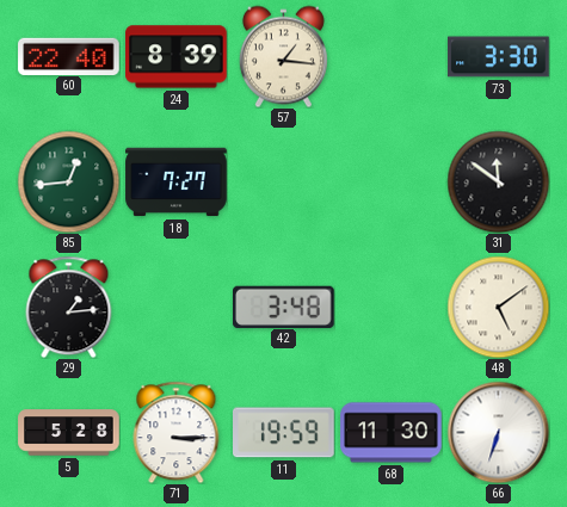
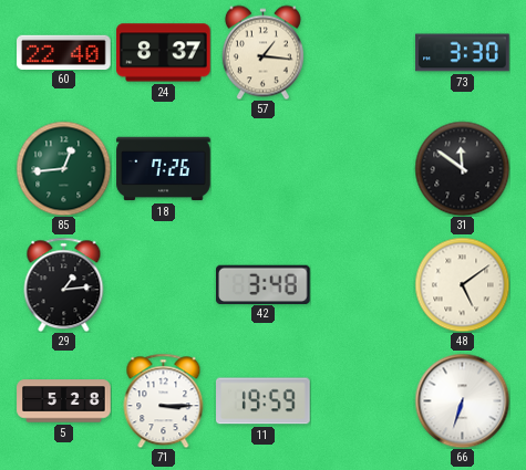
24: 8:39 -> 8:37
18: 7:27 -> 7:26
68: 11:30 -> none
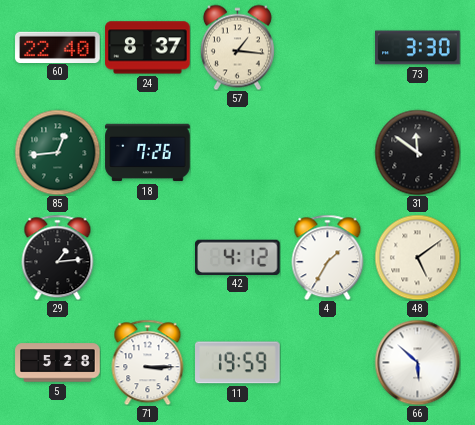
42: 3:48 -> 4:12
4: none -> 1:35
66: 6:33 -> 5:52
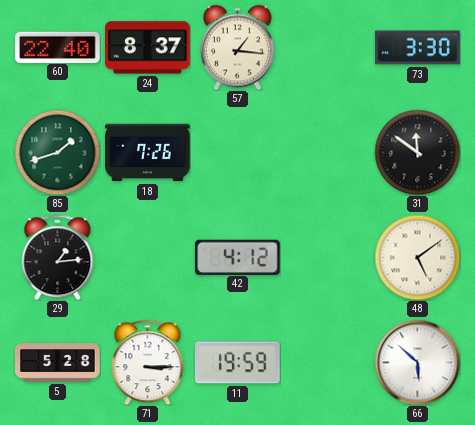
85: 12:44 -> 1:42
4: 1:35 -> none
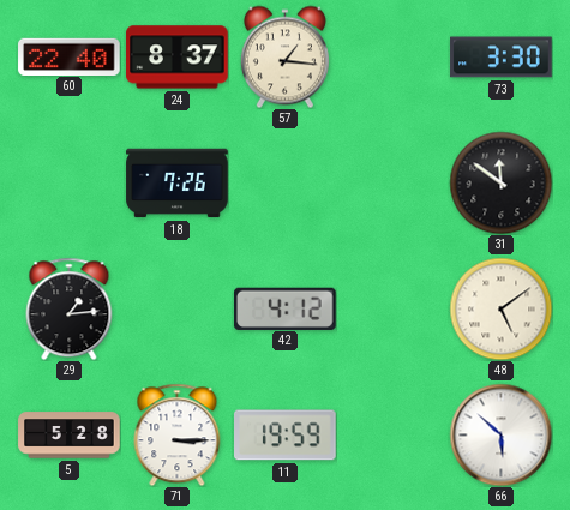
85: 1:42 -> none
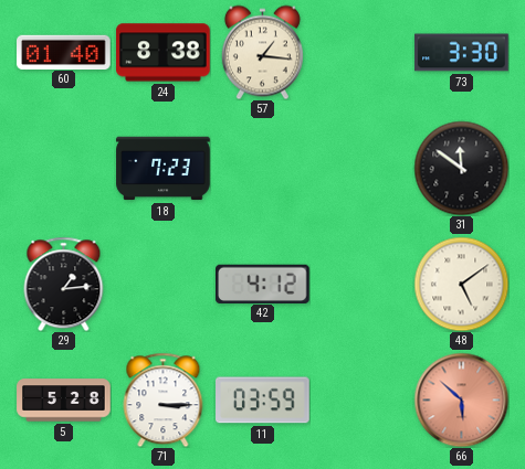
60: 22:40 -> 01:40
24: 8:37 -> 8:38
18: 7:26 -> 7:23
11: 19:59 -> 03:59
66 dial: white -> salmon
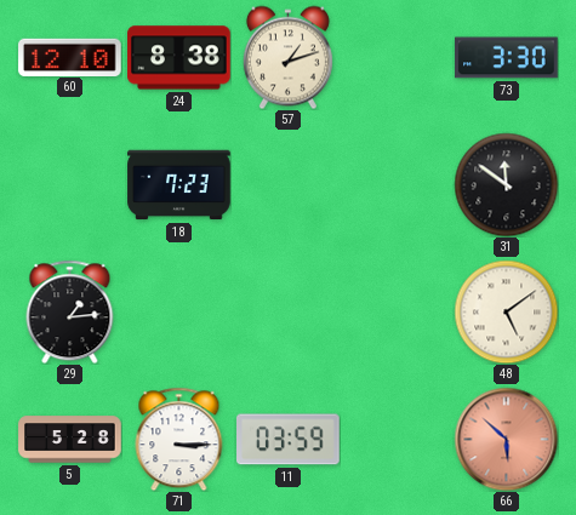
60: 01:40 -> 12:10
57: 1:16 -> 1:12
42: 4:12 -> none
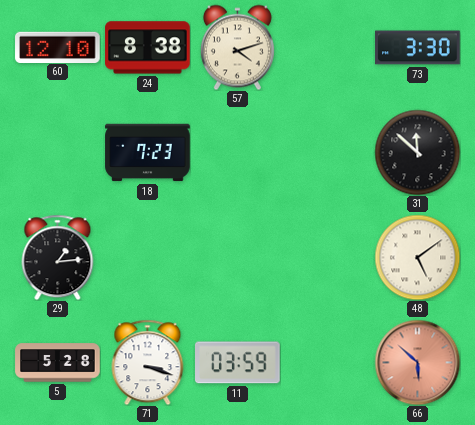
57: 1:12 -> 4:12
31: 11:51 -> 11:52
71: 3:15 -> 3:18
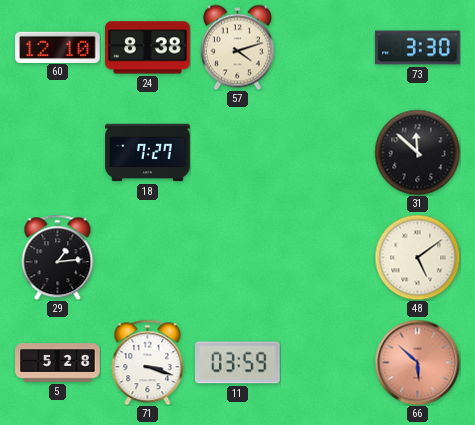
18: 7:23 -> 7:27
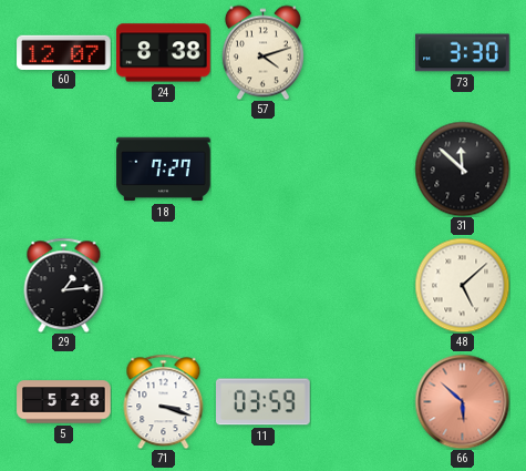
60: 12:10 -> 12:07
48: 5:09 -> 5:08
